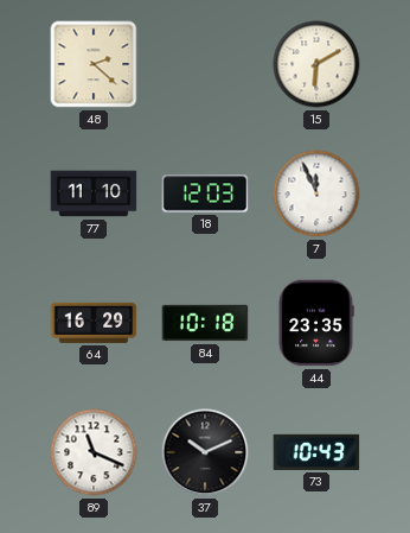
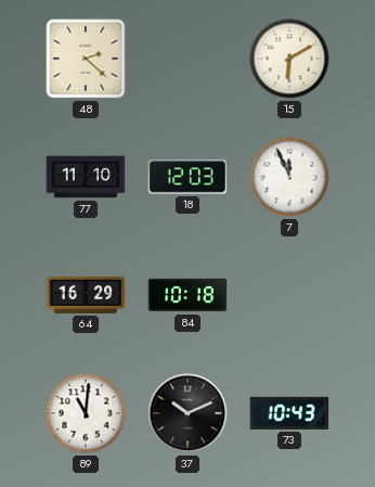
44: 23:35 -> none
89: 11:19 -> 11:01
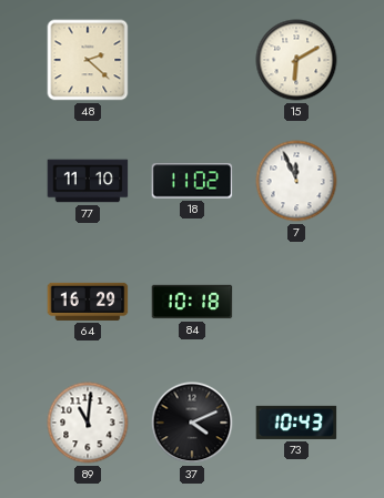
18: 12:03 -> 11:02
37: 10:11 -> 4:11
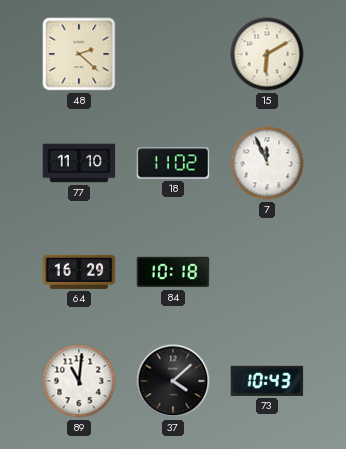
37: 4:11 -> 4:08
